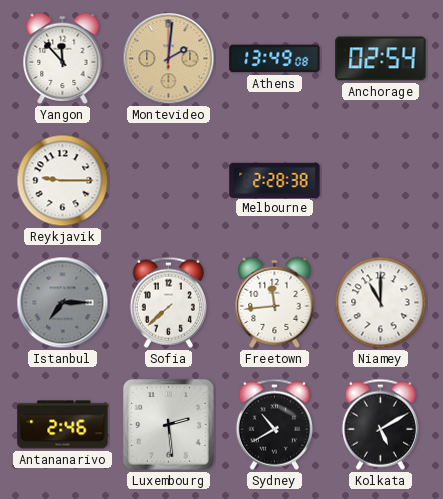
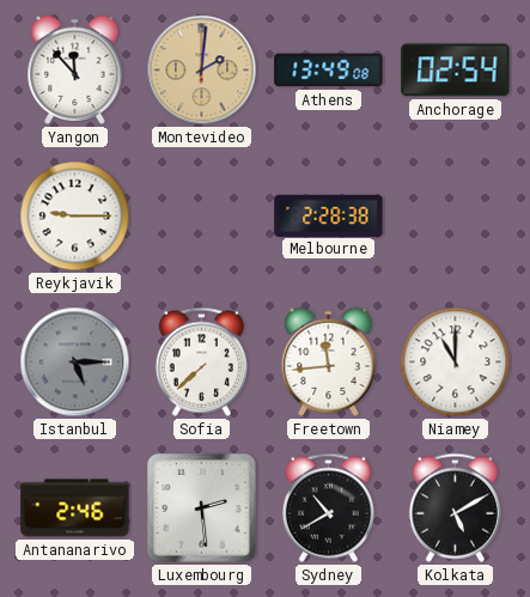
Istanbul: 7:15 -> 5:15
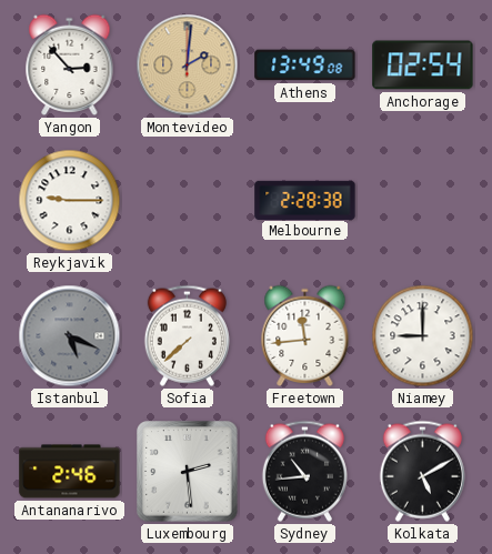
Yangon: 11:53 -> 2:53
Istanbul: 5:15 -> 5:19
Niamey: 11:00 -> 9:00
Sydney: 10:40 -> 10:44
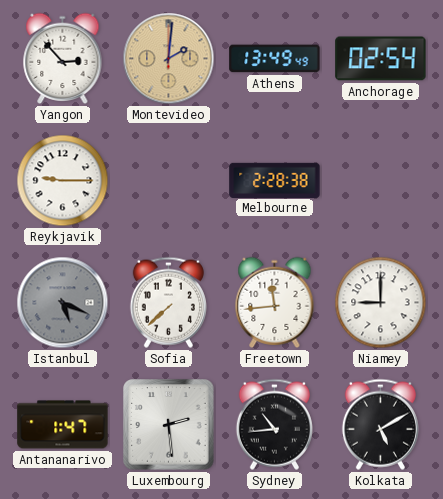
Athens: 13:49:08 -> 13:49:49
Antananarivo: 2:46 -> 1:47
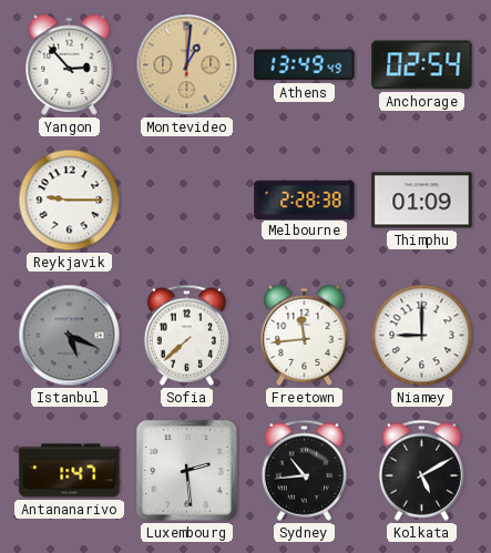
Montevideo: 2:01 -> 1:01
Thimphu: none -> 01:09
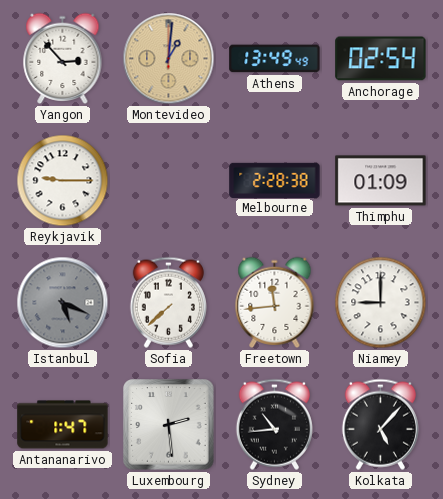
Kolkata: 5:10 -> 5:07
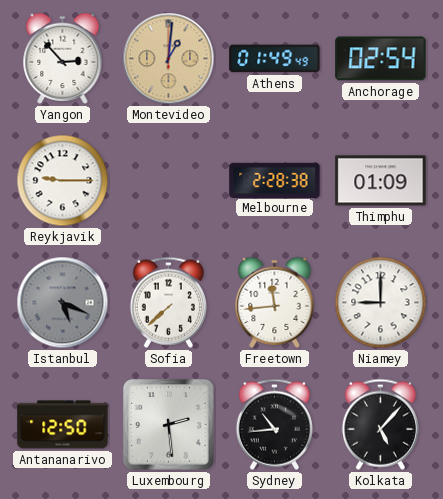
Athens: 13:49 -> 01:49
Antananarivo: 1:47 -> 12:50
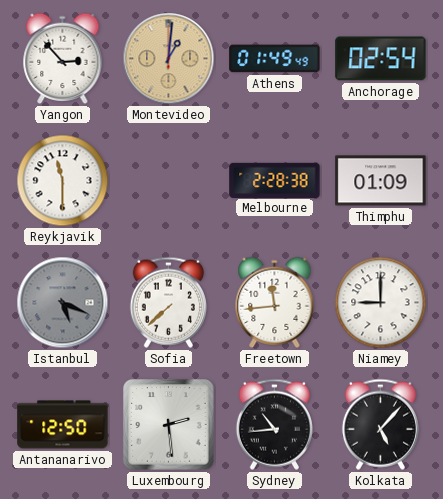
Reykjavik: 9:15 -> 11:30
